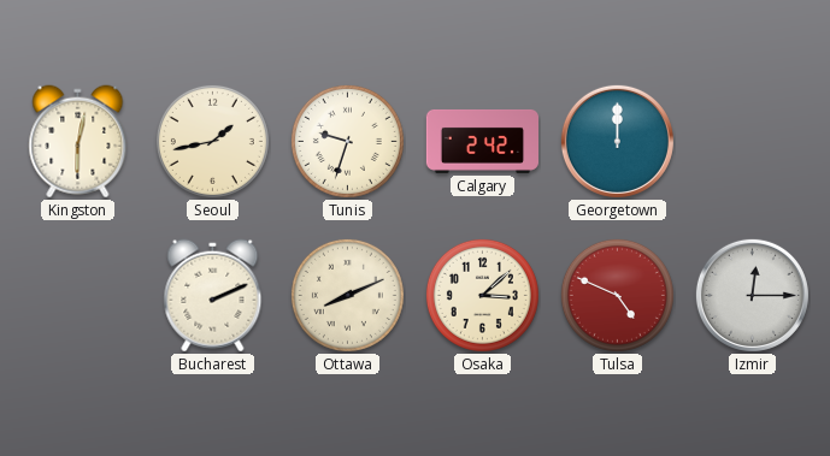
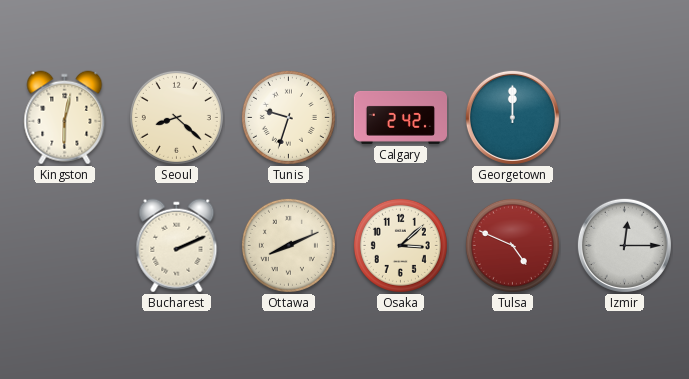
Seoul: 1:43 -> 8:22
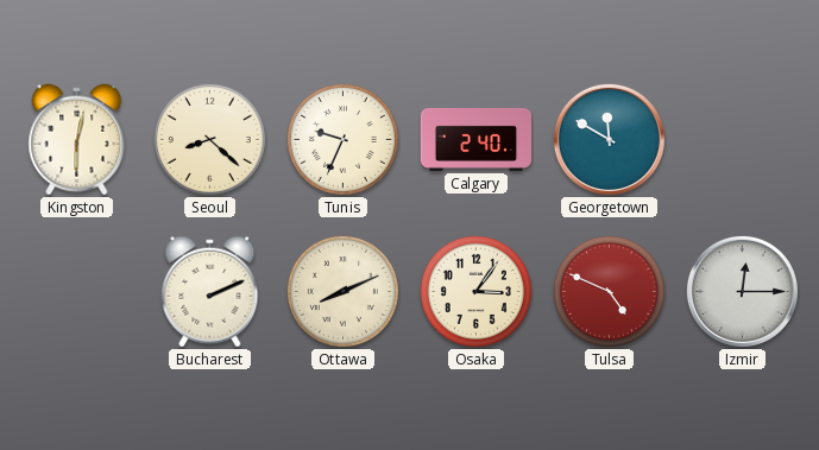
Tunis: 9:33 -> 9:34
Calgary: 2:42 -> 2:40
Georgetown: 12:00 -> 11:50
Osaka: 3:08 -> 3:06
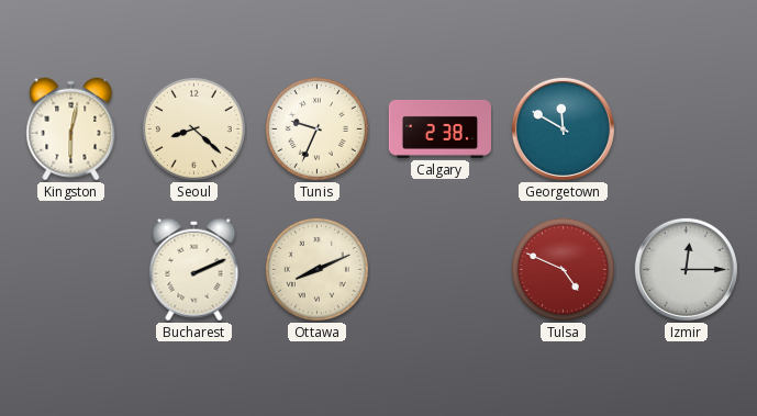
Calgary: 2:40 -> 2:38
Osaka: 3:06 -> none
